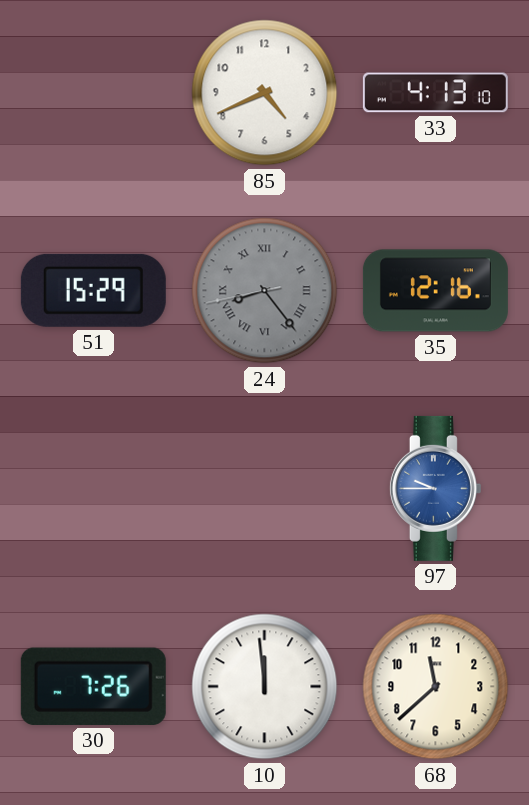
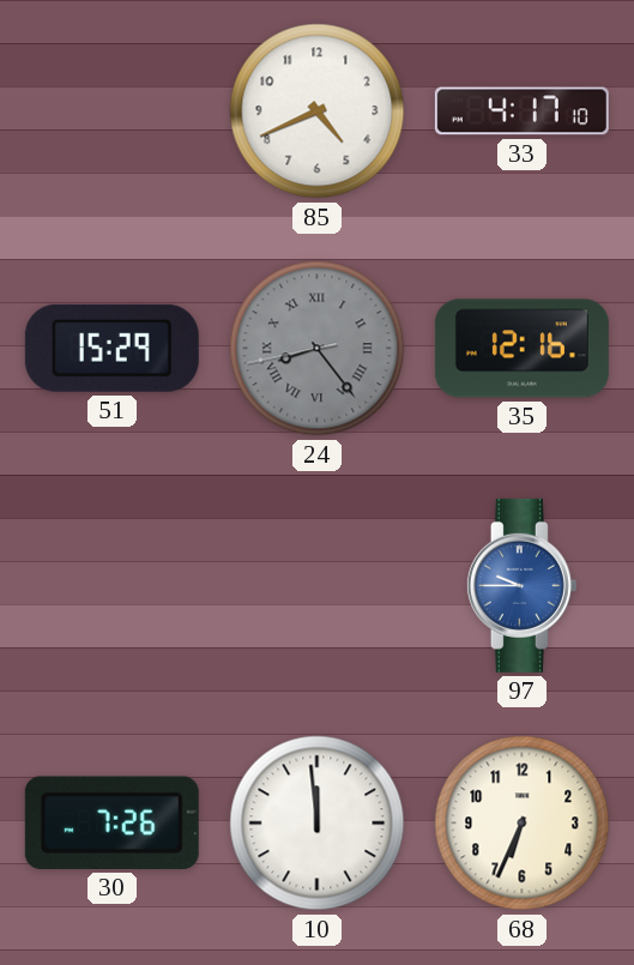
33: 4:13 -> 4:17
68: 11:38 -> 6:34
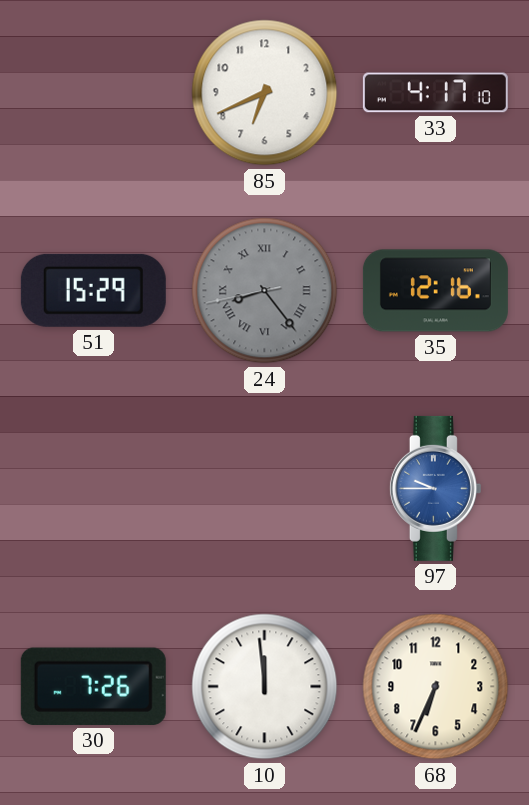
85: 4:41 -> 6:41
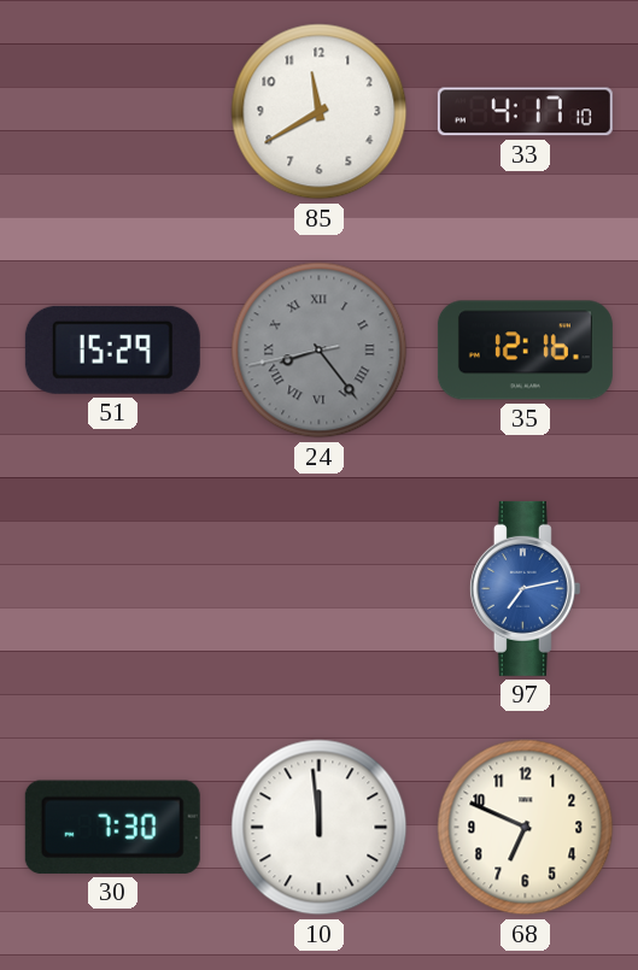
85: 6:41 -> 11:40
97: 9:45 -> 7:13
30: 7:26 -> 7:30
68: 6:34 -> 6:49
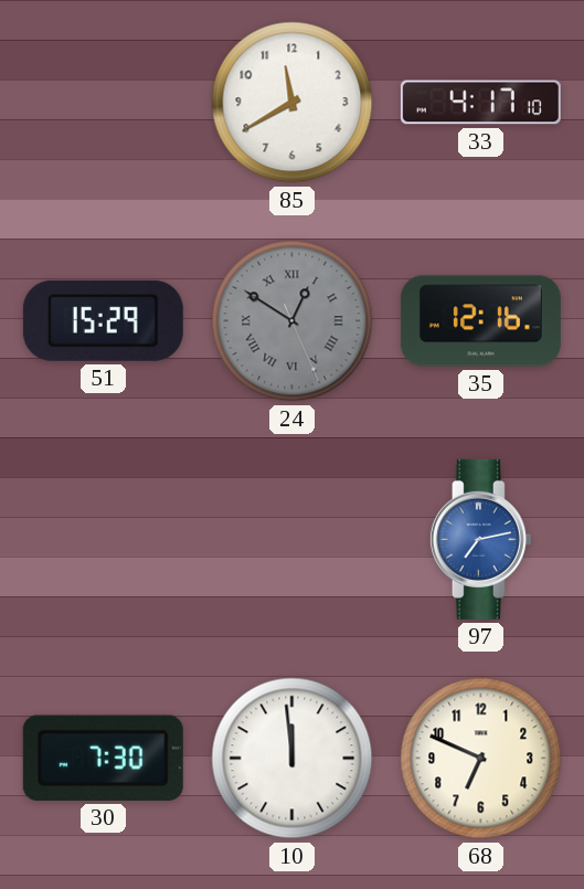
24: 8:23 -> 12:50
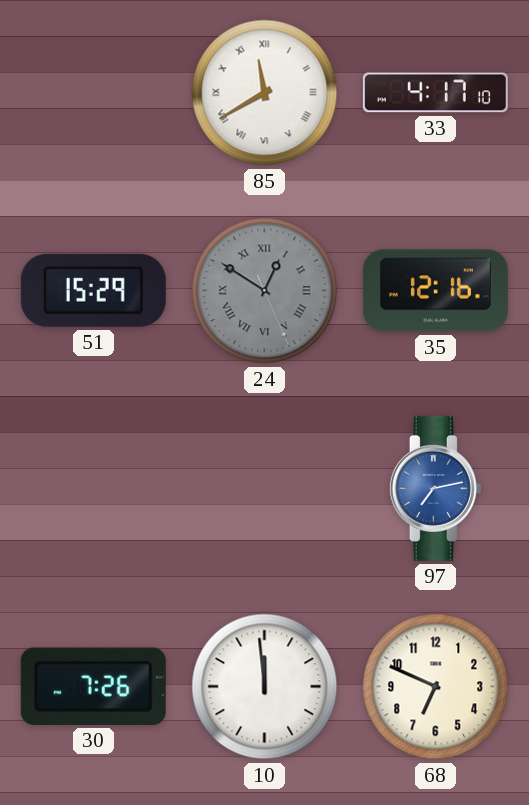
85 numerals: Arabic -> Roman
30: 7:30 -> 7:26
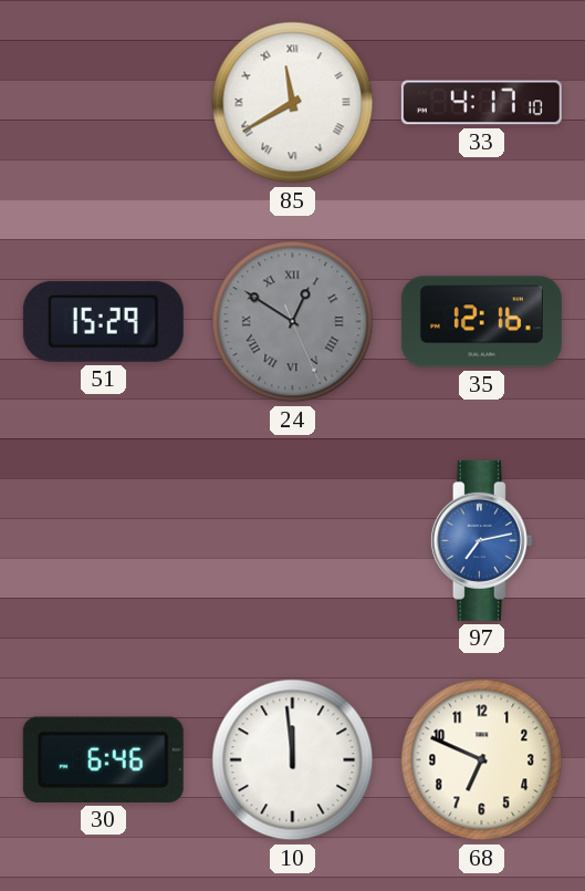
30: 7:26 -> 6:46
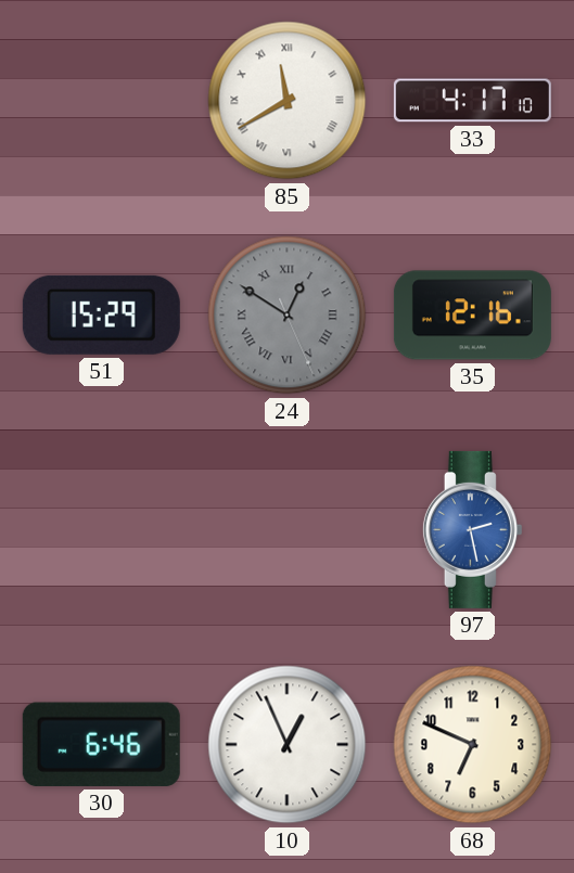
97: 7:13 -> 2:28
10: 11:59 -> 12:56
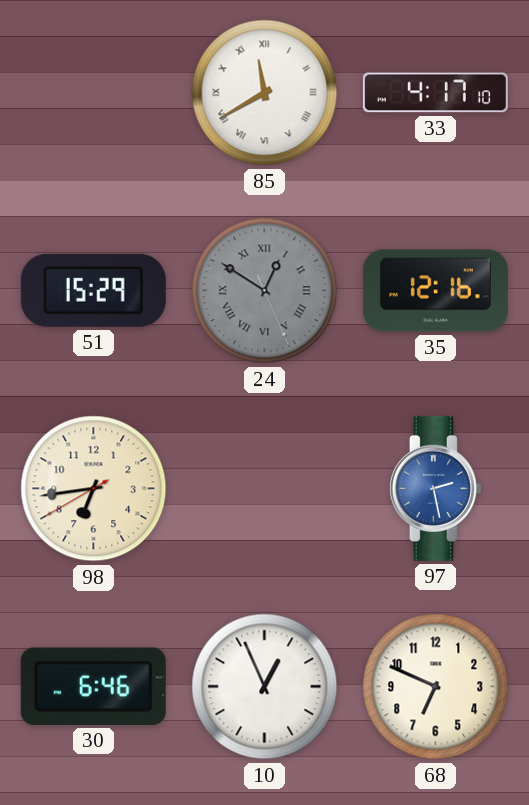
98: none -> 6:43
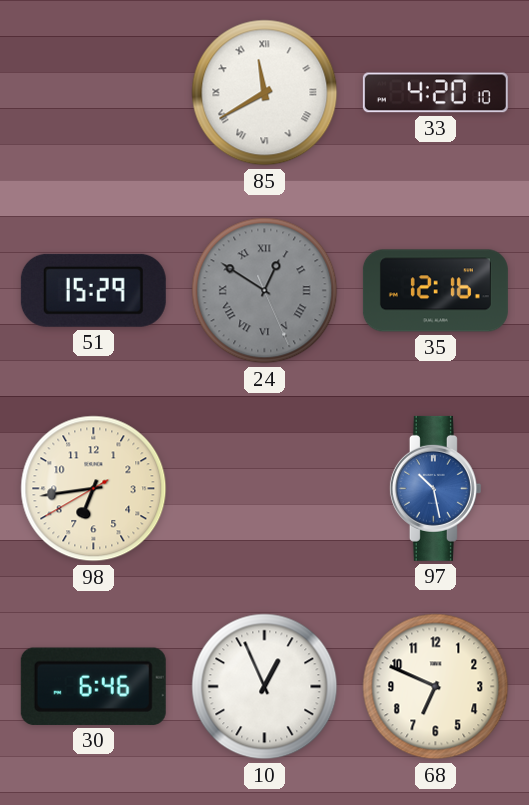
33: 4:17 -> 4:20
97: 2:28 -> 10:28
